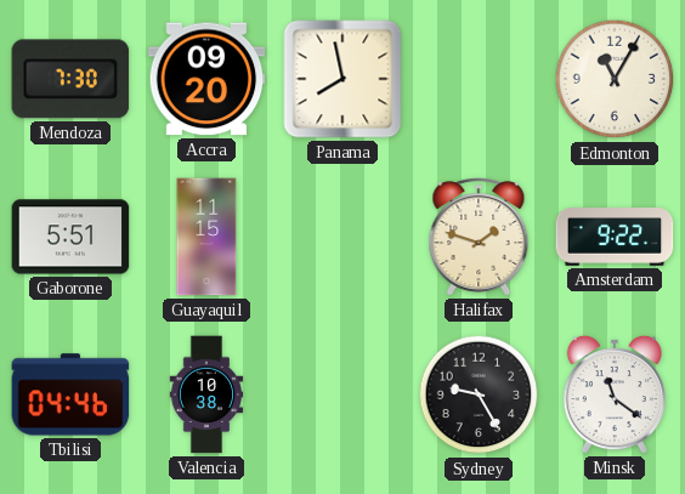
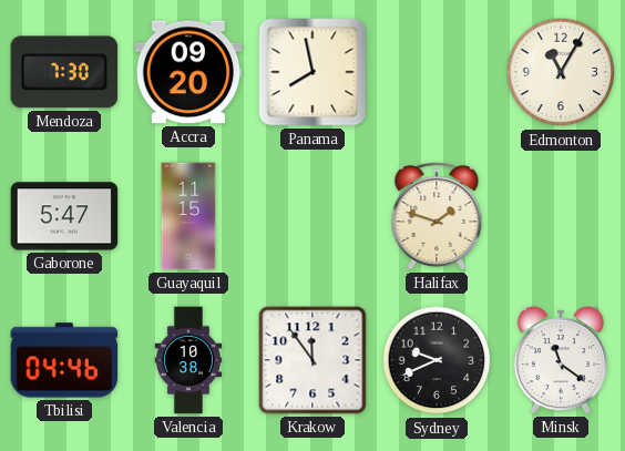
Gaborone: 5:51 -> 5:47
Amsterdam: 9:22 -> none
Krakow: none -> 11:54
Sydney: 9:25 -> 9:41
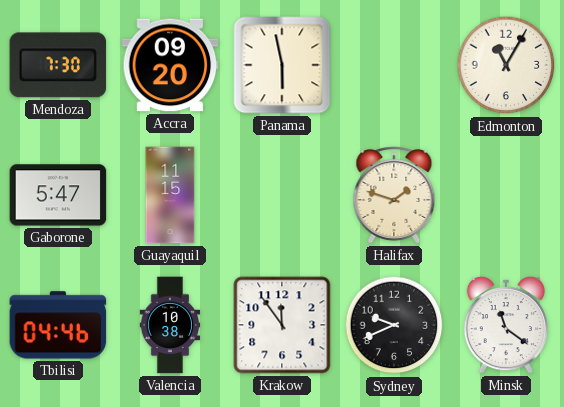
Panama: 7:58 -> 5:58
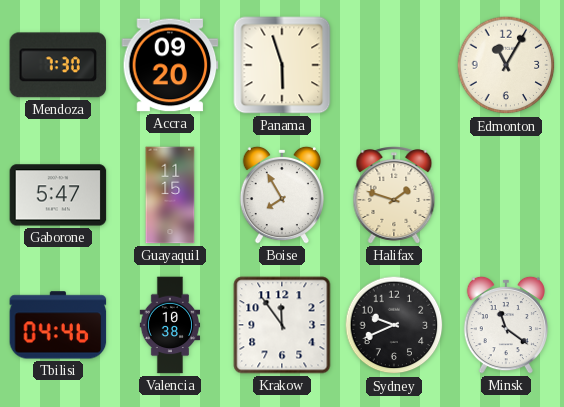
Panama: 5:58 -> 5:57
Boise: none -> 7:55
